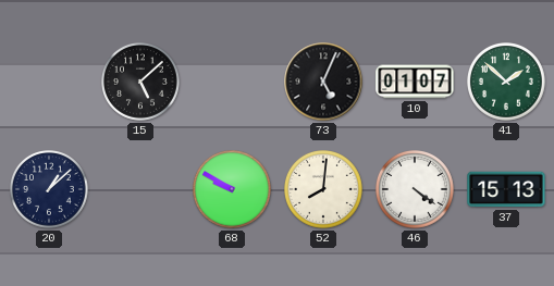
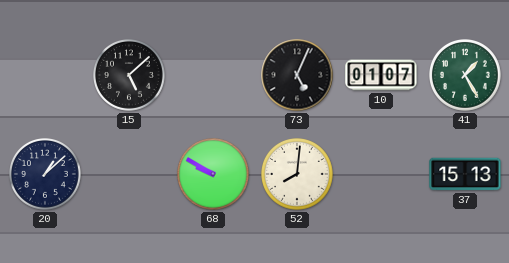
41: 1:52 -> 1:25
46: 4:21 -> none
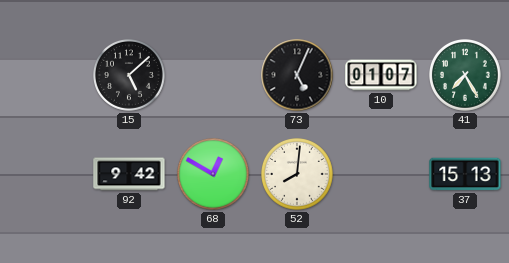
41: 1:25 -> 7:25
20: 1:08 -> none
92: none -> 9:42
68: 9:50 -> 12:50
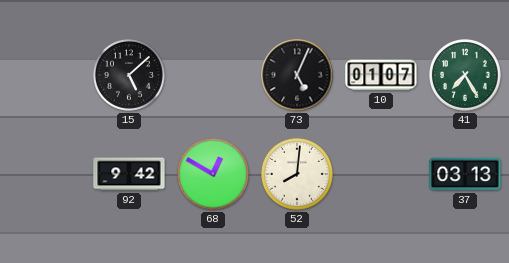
37: 15:13 -> 03:13
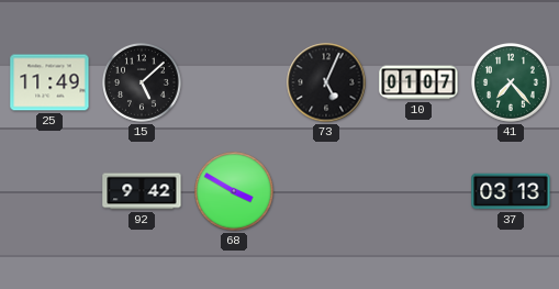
25: none -> 11:49
41: 7:25 -> 7:23
68: 12:50 -> 3:50
52: 8:01 -> none
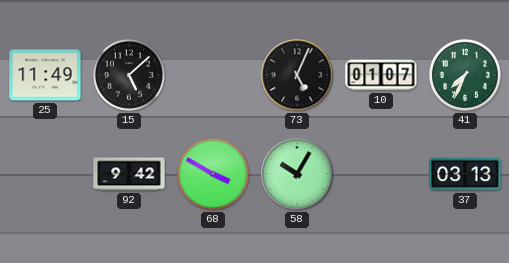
41: 7:23 -> 7:34
58: none -> 10:05
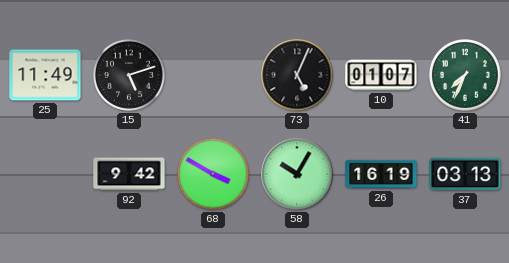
15: 5:08 -> 5:12
26: none -> 16:19
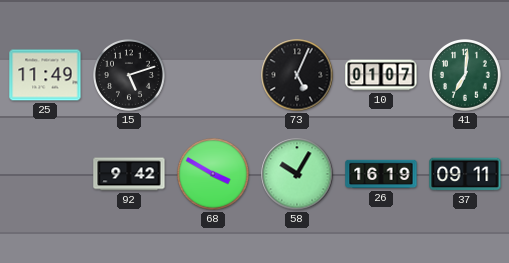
41: 7:34 -> 7:01
37: 03:13 -> 09:11
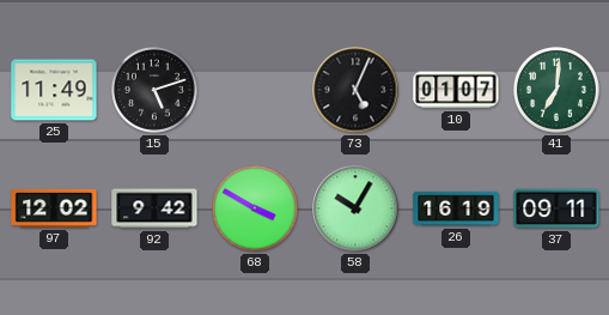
97: none -> 12:02
